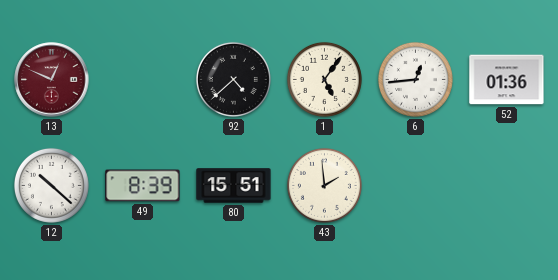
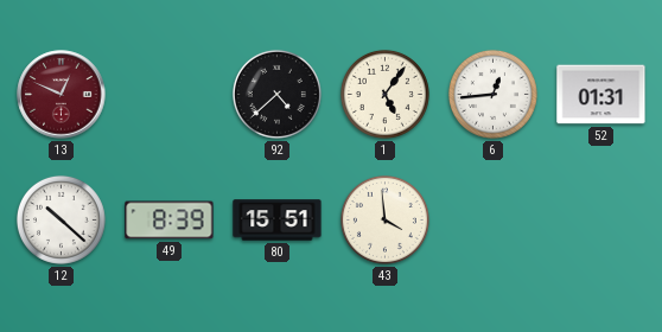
52: 01:36 -> 01:31
43: 1:59 -> 3:59
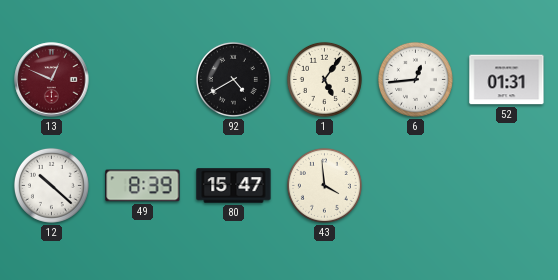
92: 4:38 -> 4:40
80: 15:51 -> 15:47
